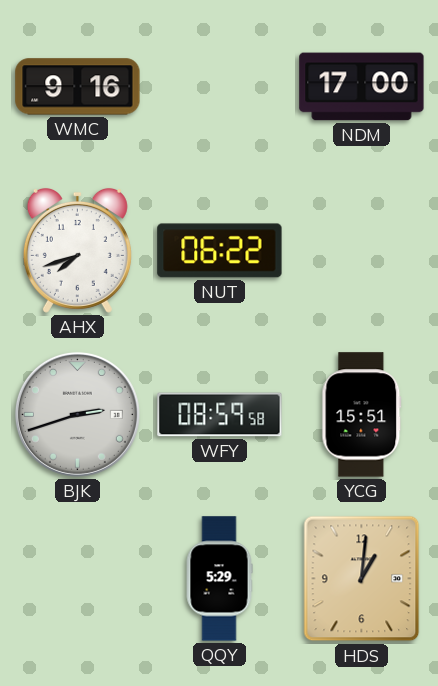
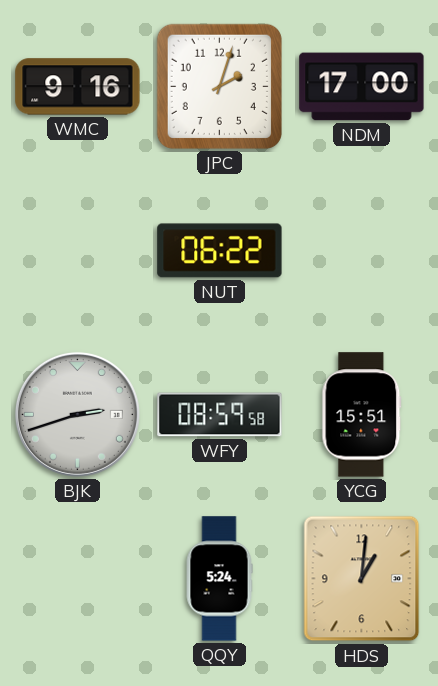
JPC: none -> 2:03
AHX: 7:42 -> none
QQY: 5:29 -> 5:24
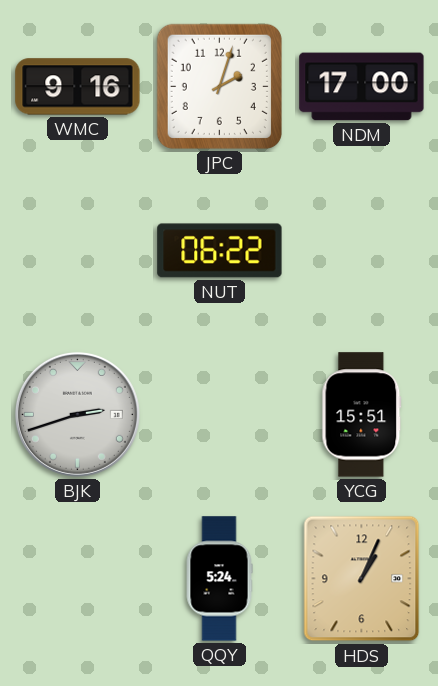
WFY: 08:59 -> none
HDS: 1:01 -> 1:04
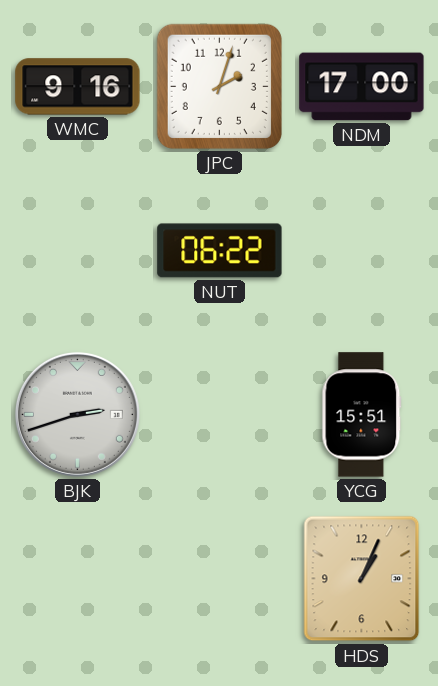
QQY: 5:24 -> none
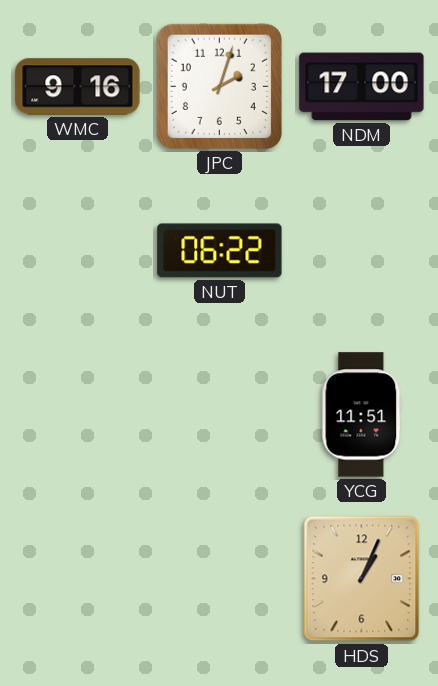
BJK: 2:42 -> none
YCG: 15:51 -> 11:51
